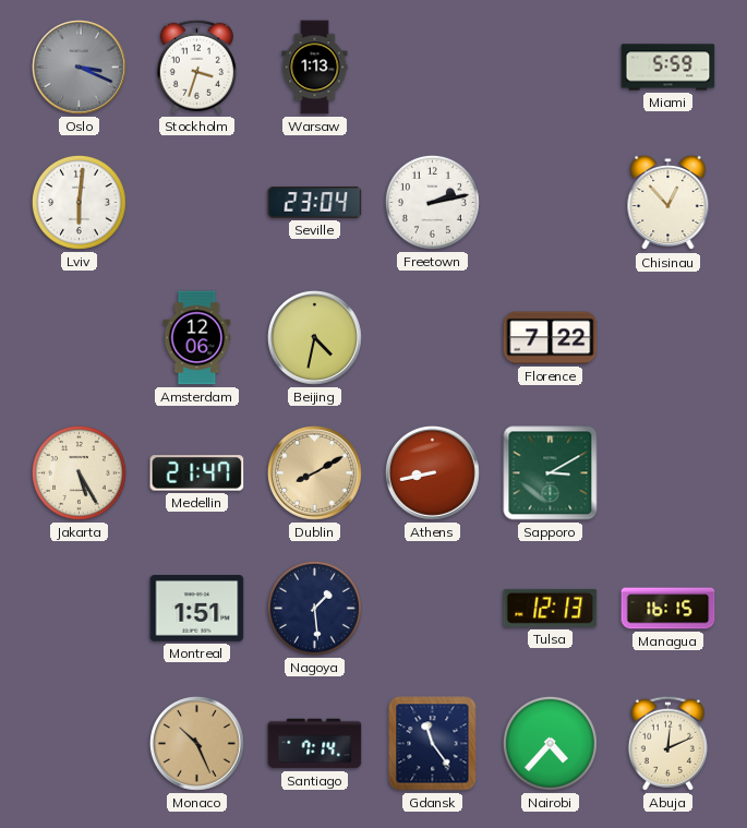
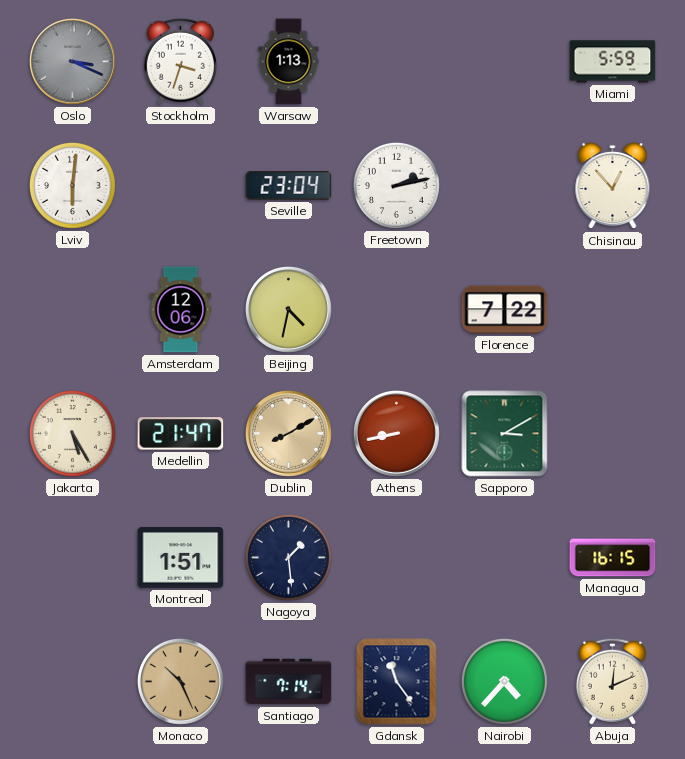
Tulsa: 12:13 -> none
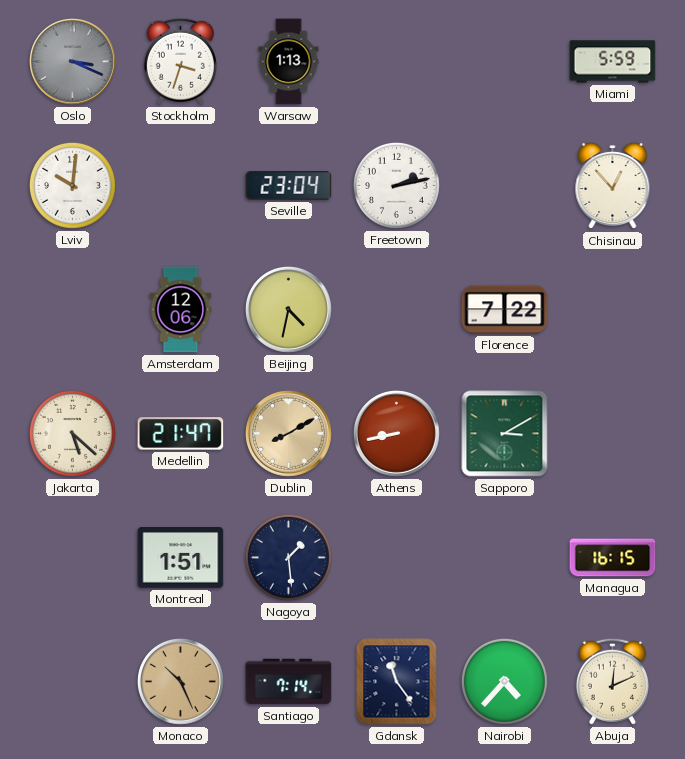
Lviv: 6:01 -> 10:01
Jakarta: 5:25 -> 5:22
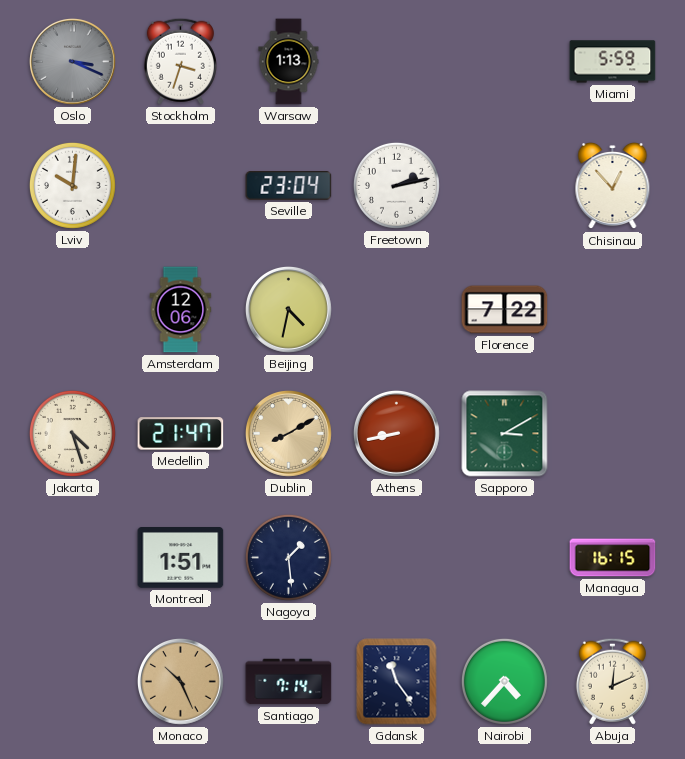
Jakarta: 5:22 -> 4:27
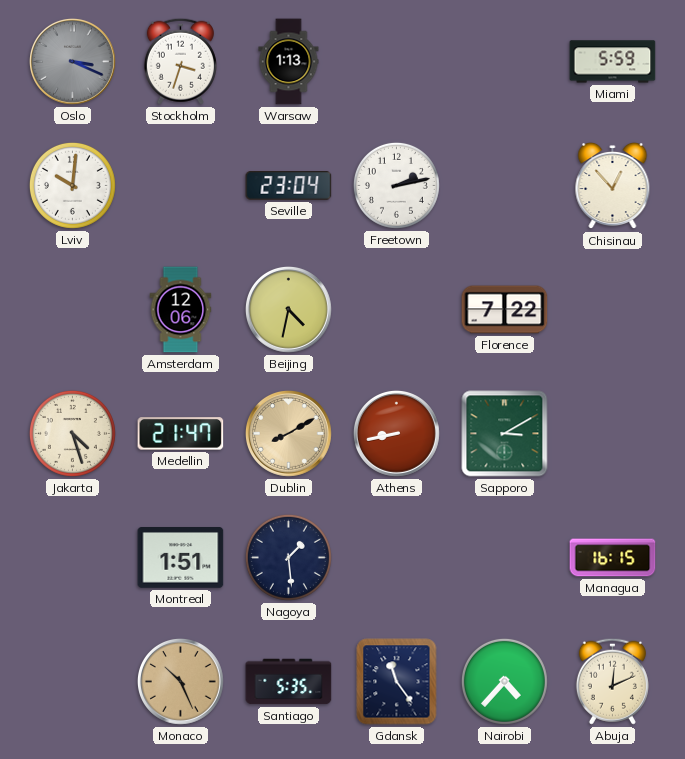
Santiago: 7:14 -> 5:35
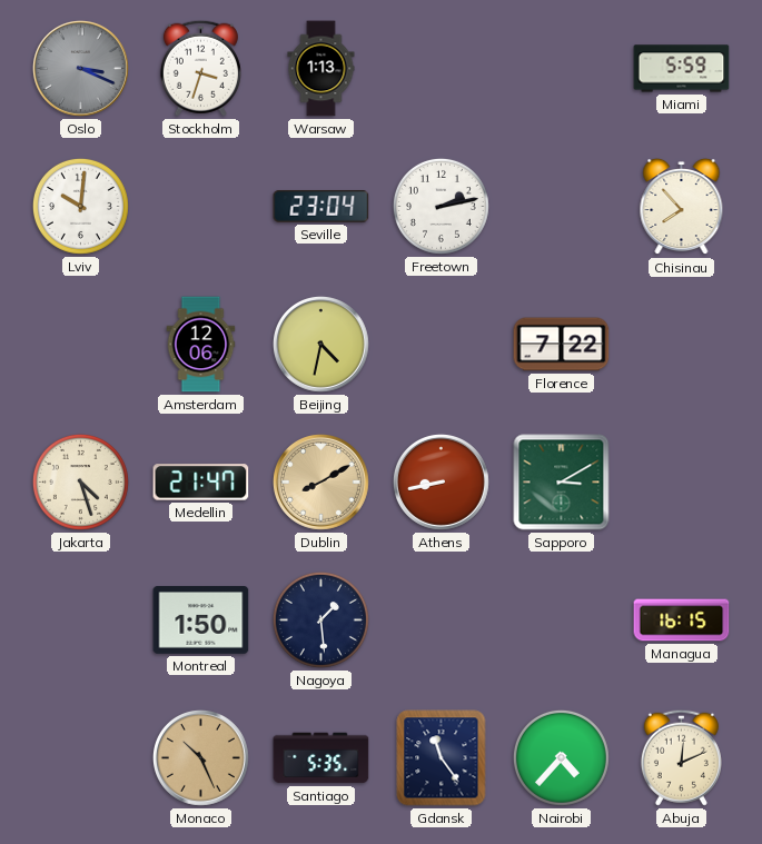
Chisinau: 12:53 -> 7:53
Montreal: 1:51 -> 1:50
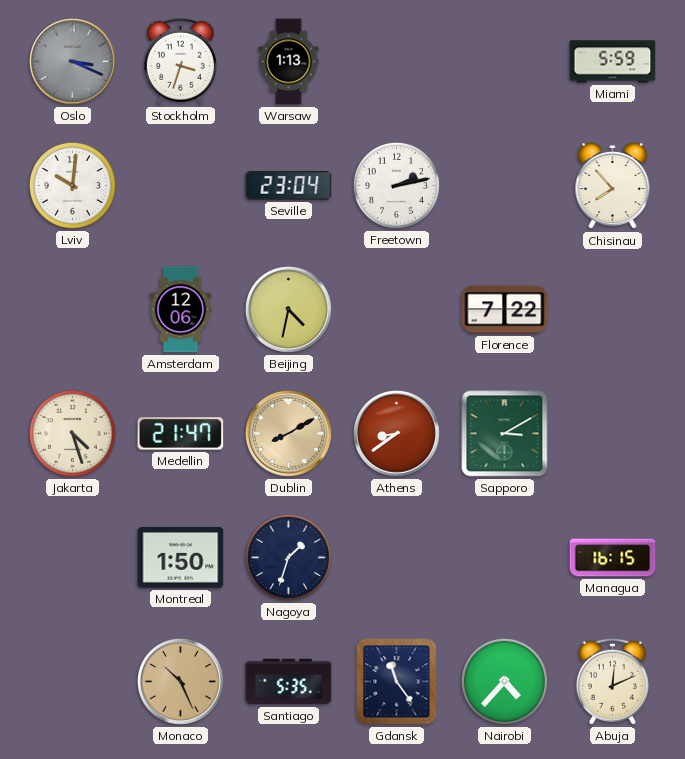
Athens: 8:43 -> 8:39
Nagoya: 1:29 -> 1:33
